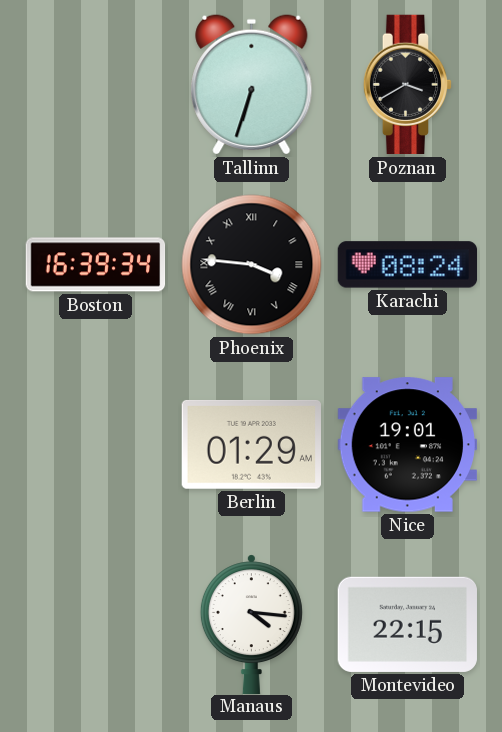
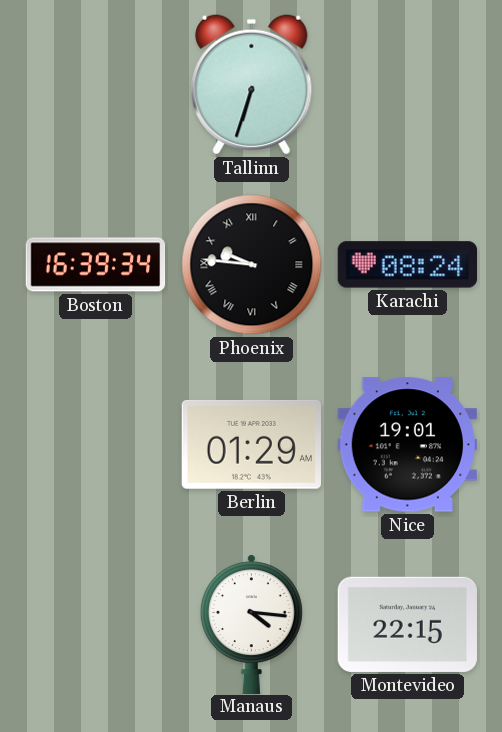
Poznan: 3:40 -> none
Phoenix: 3:46 -> 9:46
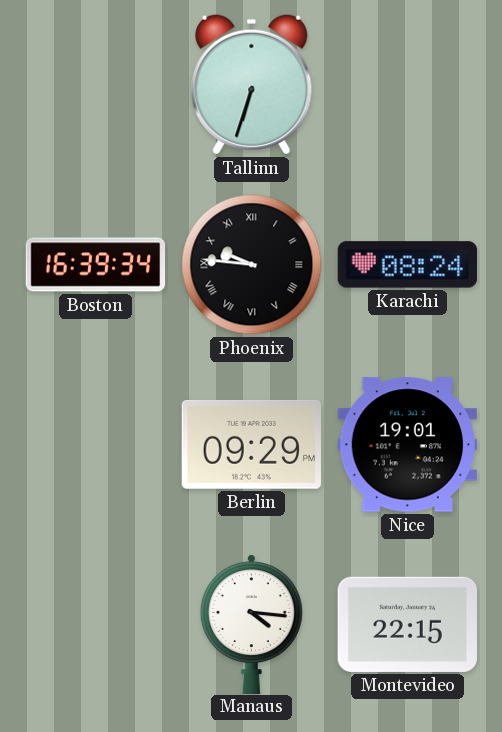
Berlin: 01:29 -> 09:29
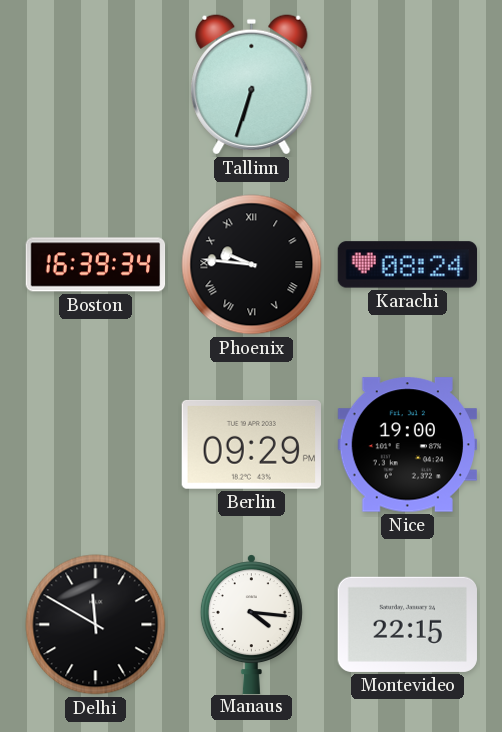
Nice: 19:01 -> 19:00
Delhi: none -> 11:50
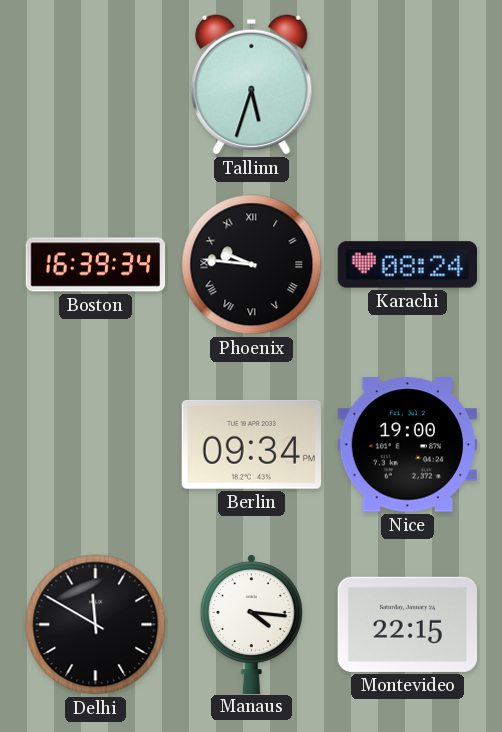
Tallinn: 6:33 -> 5:33
Berlin: 09:29 -> 09:34
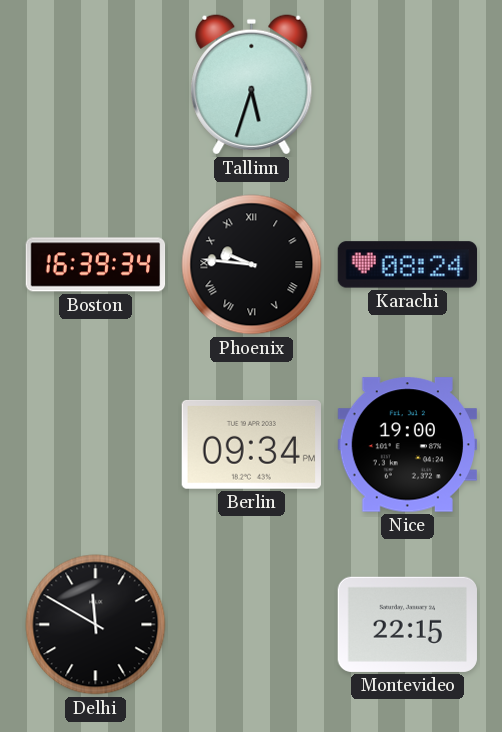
Manaus: 4:16 -> none
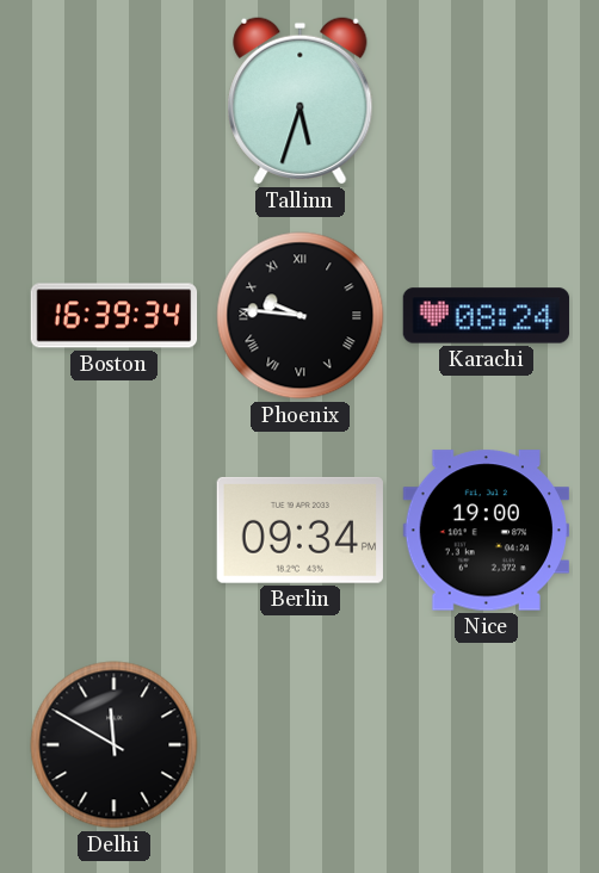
Montevideo: 22:15 -> none
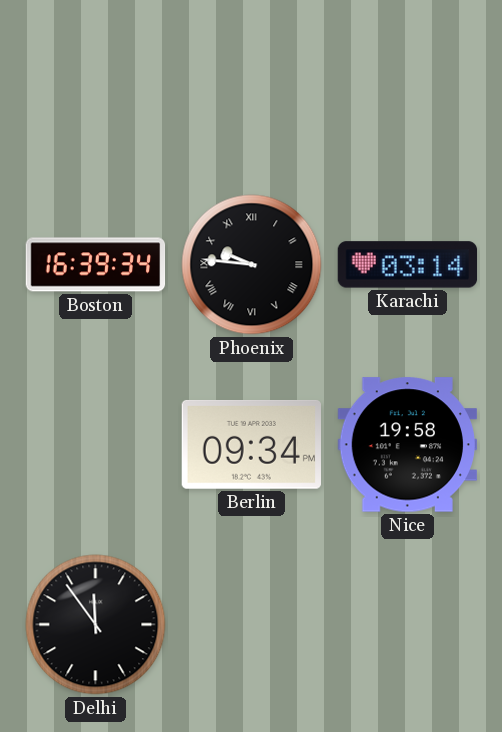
Tallinn: 5:33 -> none
Karachi: 08:24 -> 03:14
Nice: 19:00 -> 19:58
Delhi: 11:50 -> 11:54
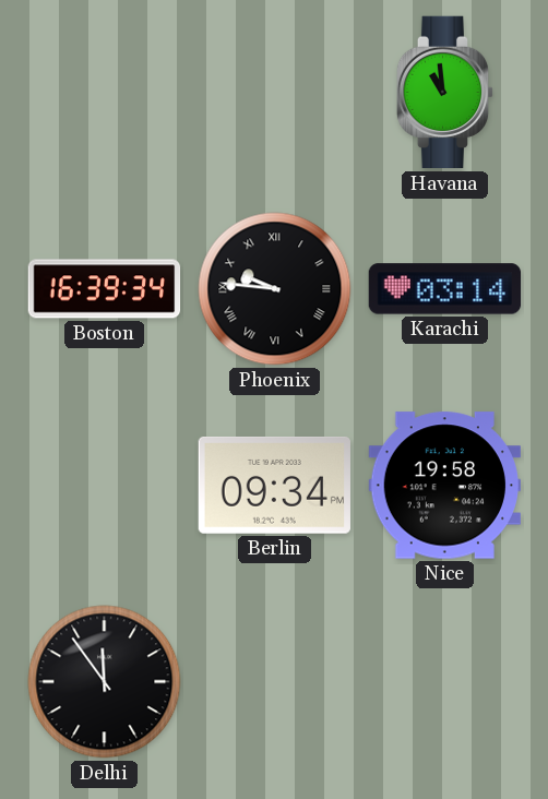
Havana: none -> 10:59
